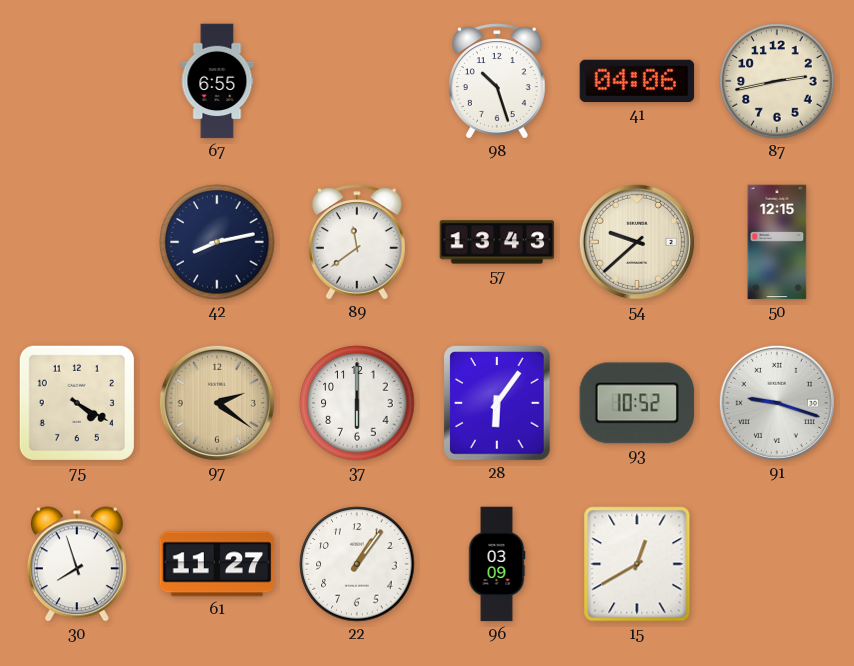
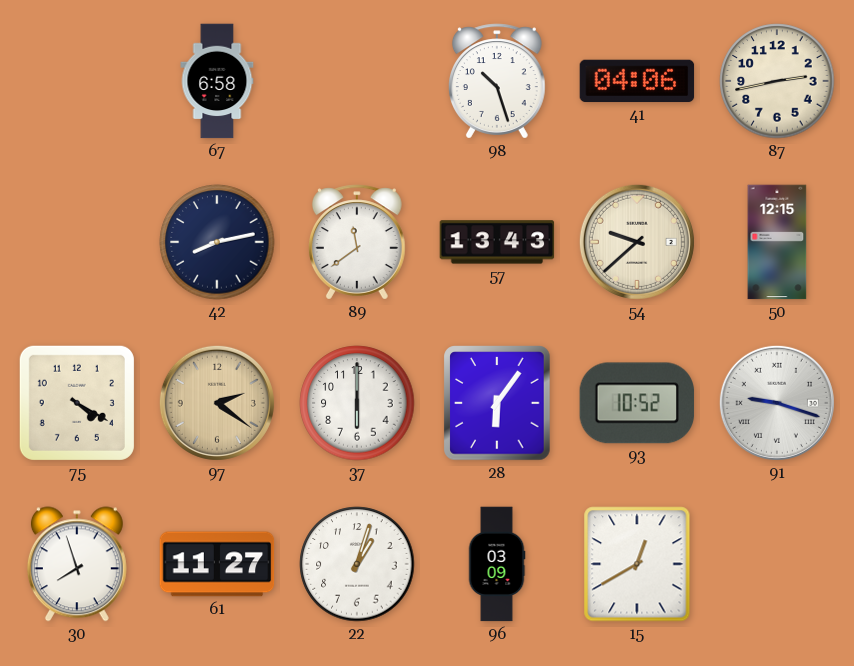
67: 6:55 -> 6:58
22: 1:06 -> 1:03
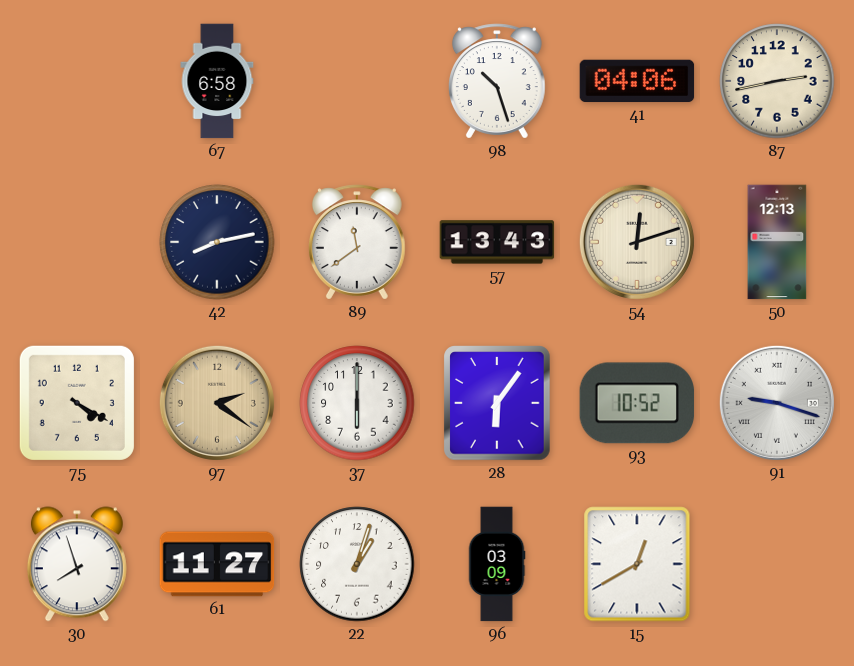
54: 9:38 -> 12:12
50: 12:15 -> 12:13
